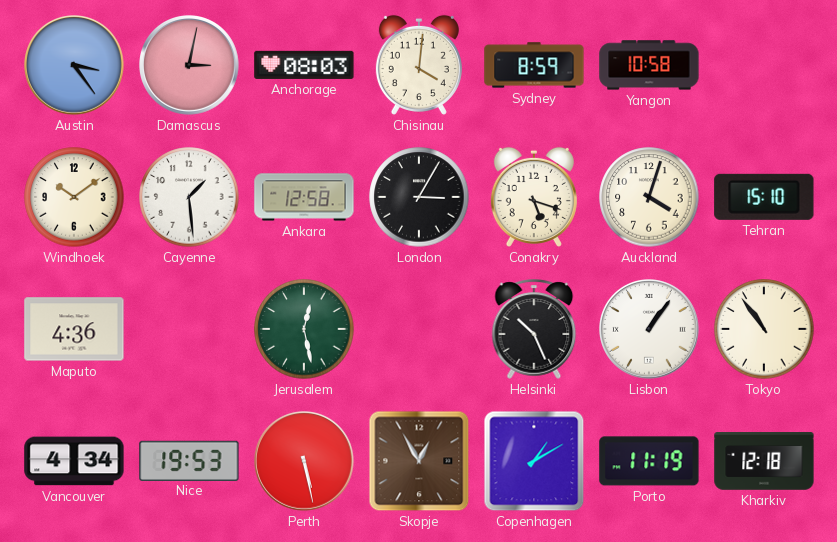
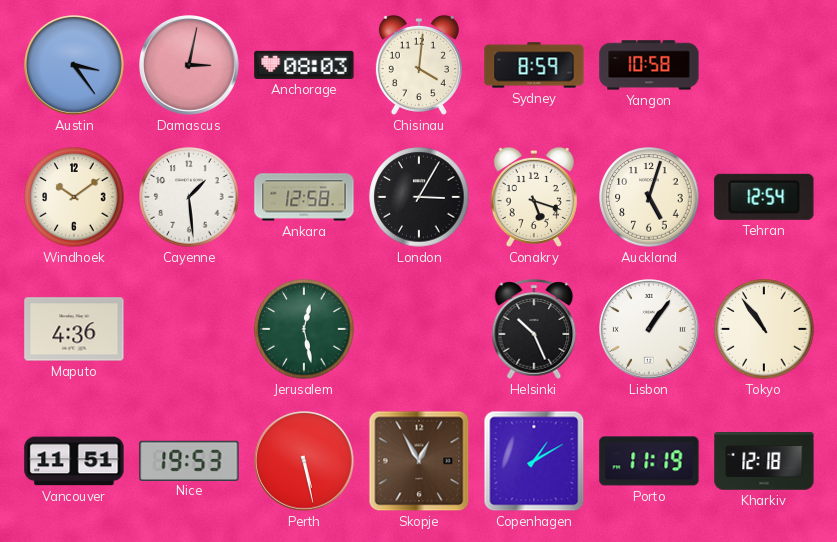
Auckland: 4:03 -> 5:03
Tehran: 15:10 -> 12:54
Vancouver: 4:34 -> 11:51
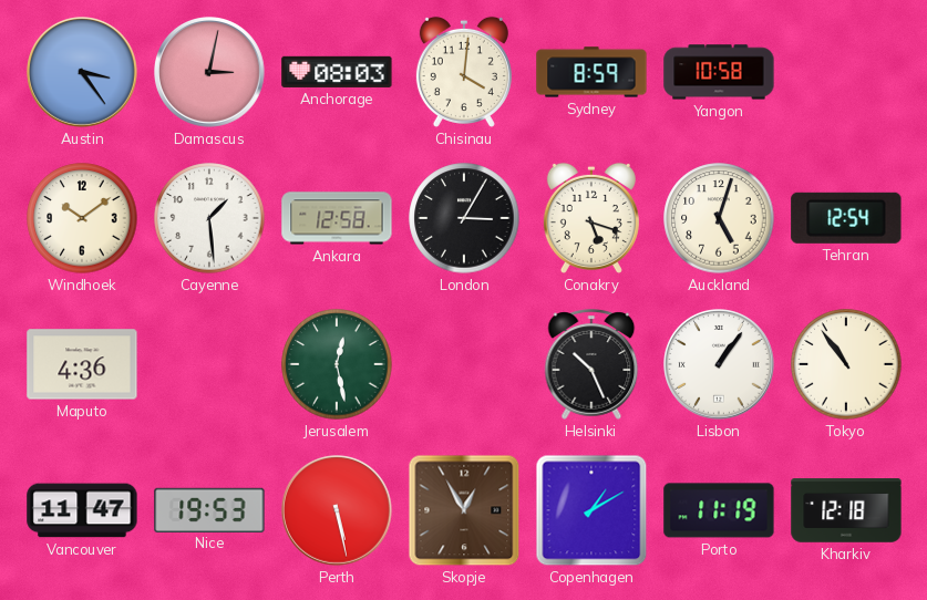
Vancouver: 11:51 -> 11:47
